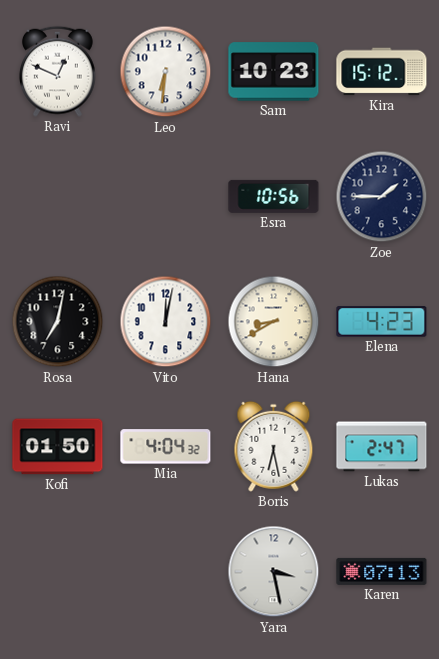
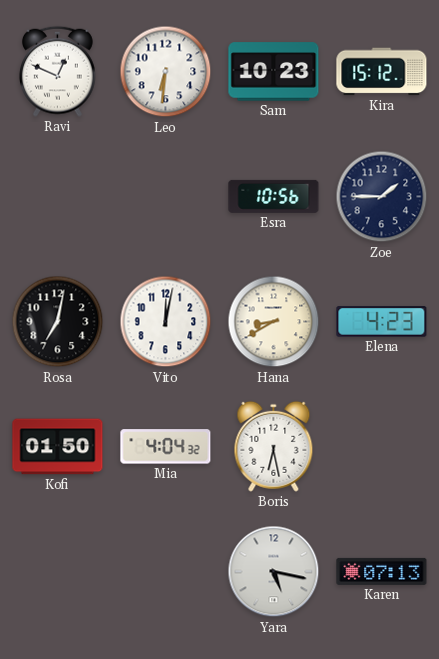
Lukas: 2:47 -> none
Yara: 3:28 -> 5:17
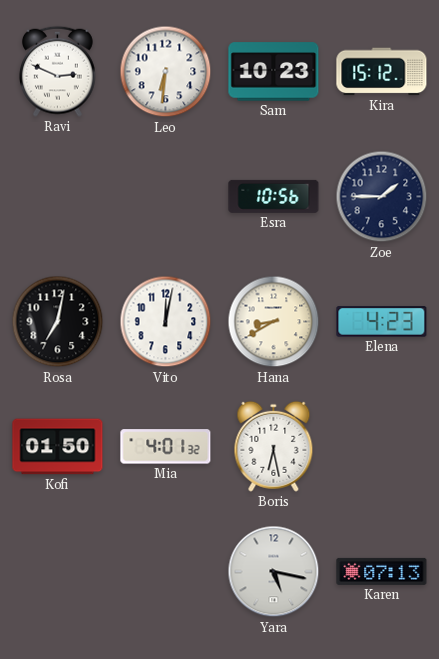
Ravi: 12:49 -> 2:49
Mia: 4:04 -> 4:01
